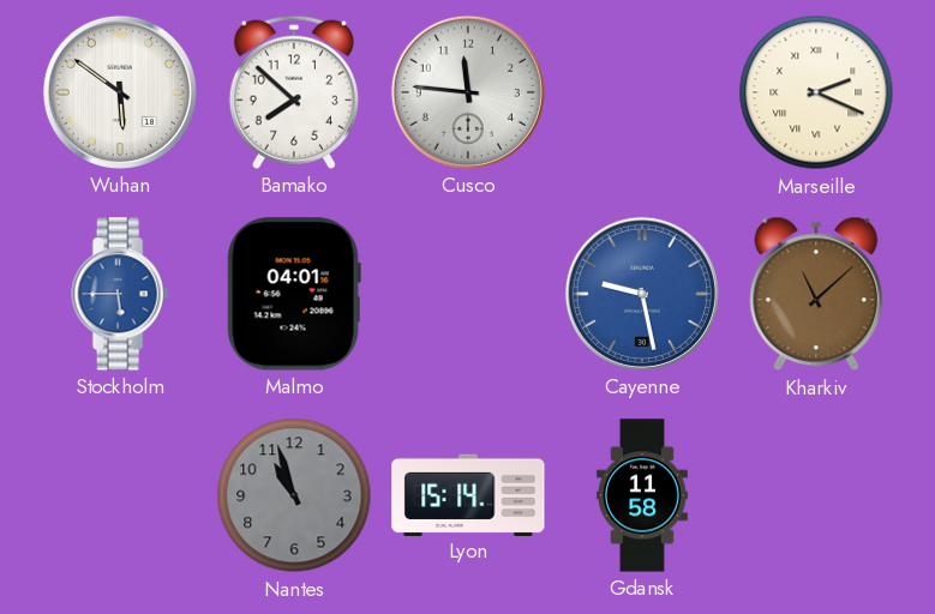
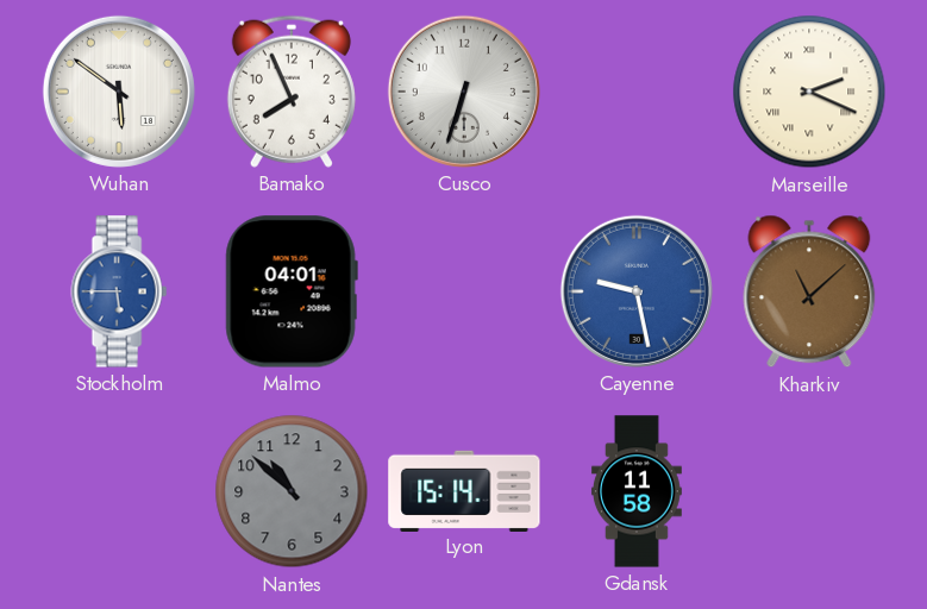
Bamako: 7:52 -> 7:56
Cusco: 11:46 -> 6:33
Nantes: 10:57 -> 10:52
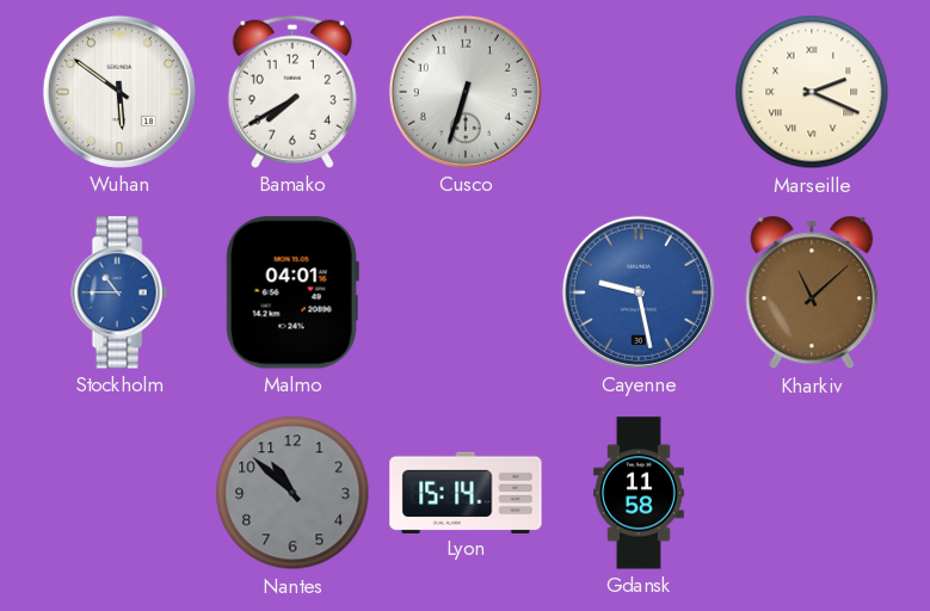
Bamako: 7:56 -> 7:40
Stockholm: 5:45 -> 10:45
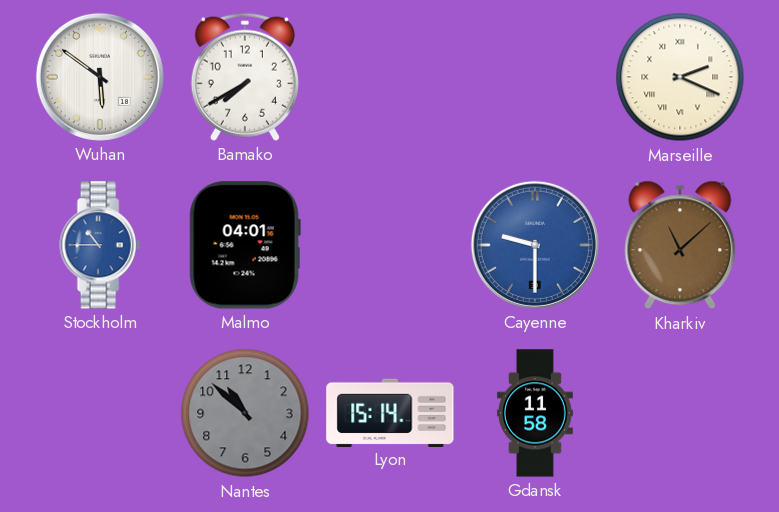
Cusco: 6:33 -> none
Cayenne: 9:28 -> 9:30
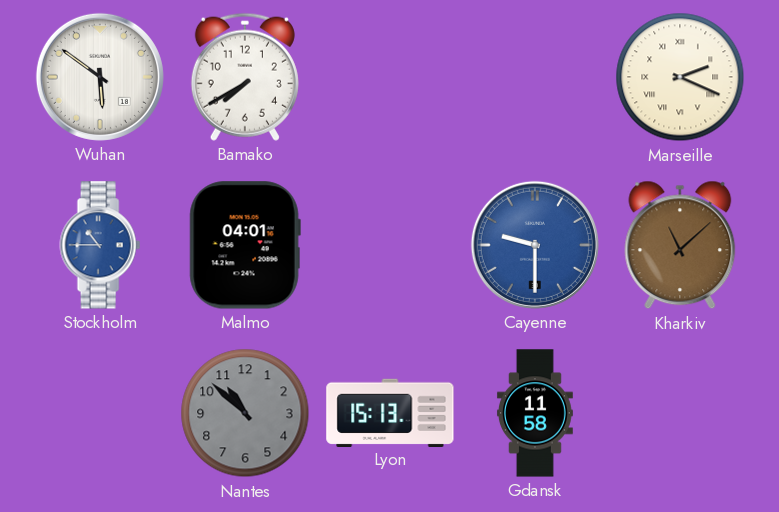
Lyon: 15:14 -> 15:13
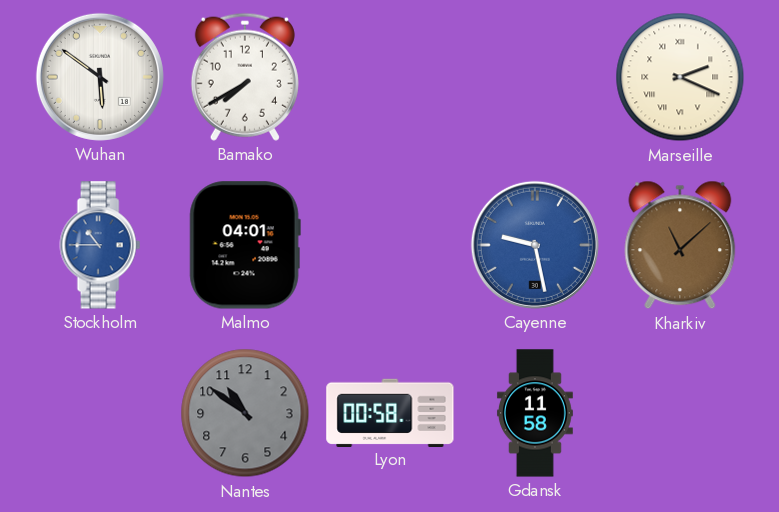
Cayenne: 9:30 -> 9:28
Nantes: 10:52 -> 10:51
Lyon: 15:13 -> 00:58
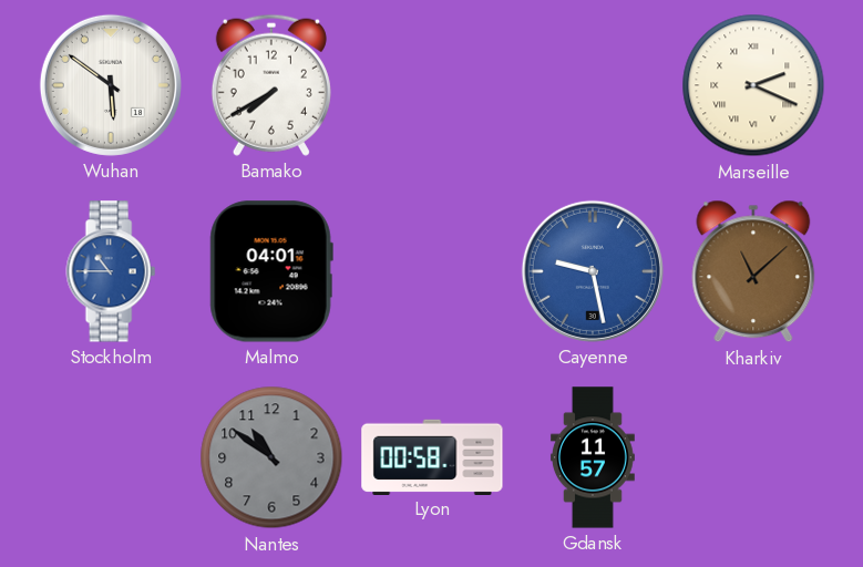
Gdansk: 11:58 -> 11:57
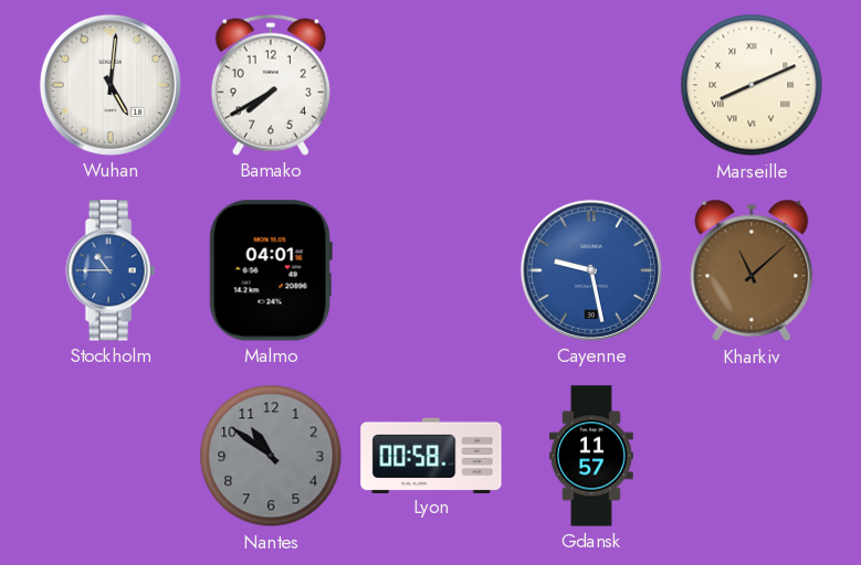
Wuhan: 5:51 -> 5:01
Marseille: 2:19 -> 8:11
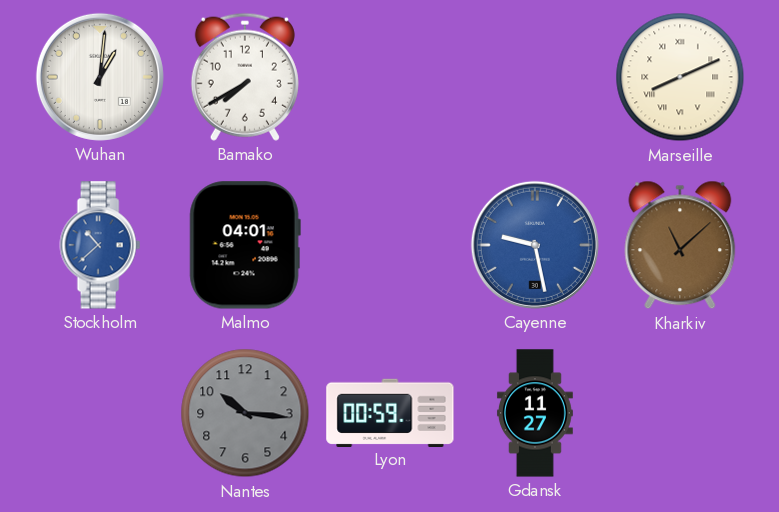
Wuhan: 5:01 -> 1:01
Stockholm: 10:45 -> 10:38
Nantes: 10:51 -> 10:16
Lyon: 00:58 -> 00:59
Gdansk: 11:57 -> 11:27
